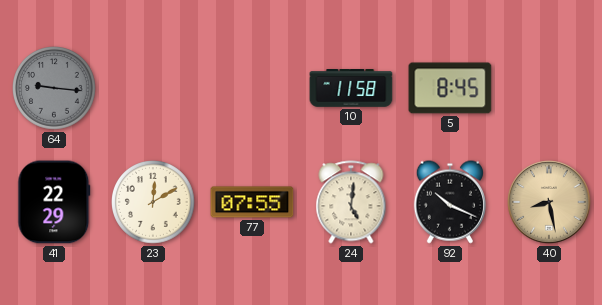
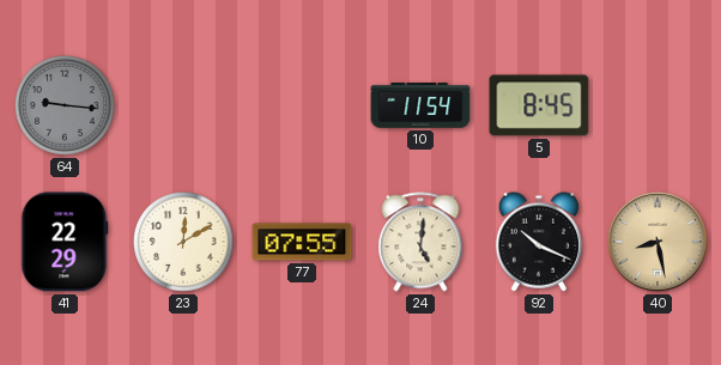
10: 11:58 -> 11:54
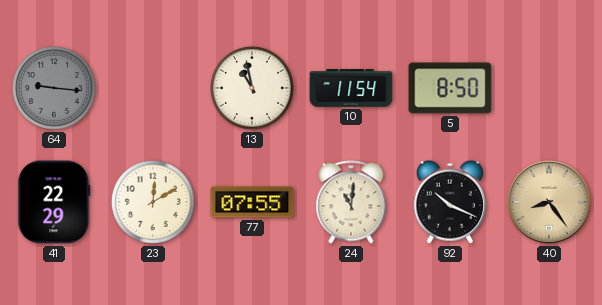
13: none -> 10:58
5: 8:45 -> 8:50
24: 5:01 -> 11:01
40: 8:28 -> 8:24
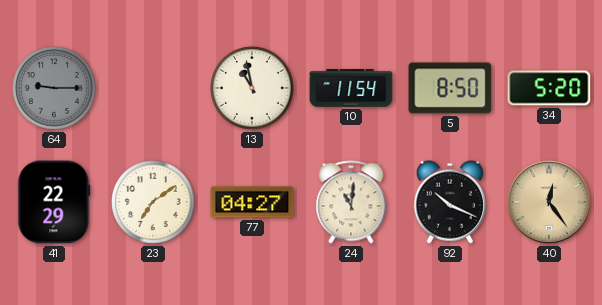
64: 9:16 -> 9:15
34: none -> 5:20
23: 12:10 -> 7:09
77: 07:55 -> 04:27
40: 8:24 -> 12:24
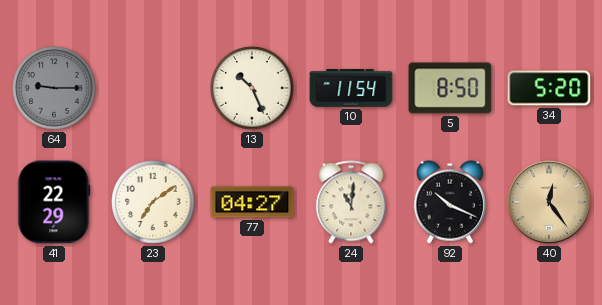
13: 10:58 -> 10:26
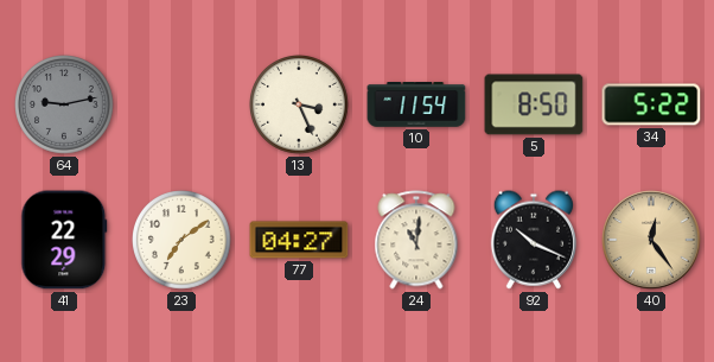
64: 9:15 -> 9:13
13: 10:26 -> 3:26
34: 5:20 -> 5:22
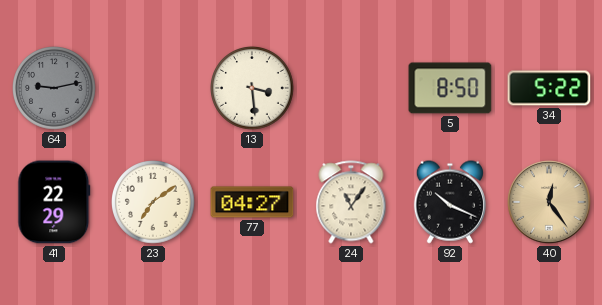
13: 3:26 -> 3:29
10: 11:54 -> none
24: 11:01 -> 11:06
